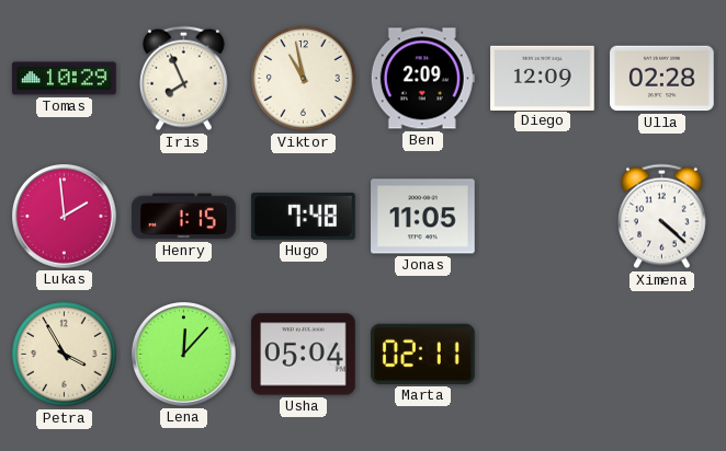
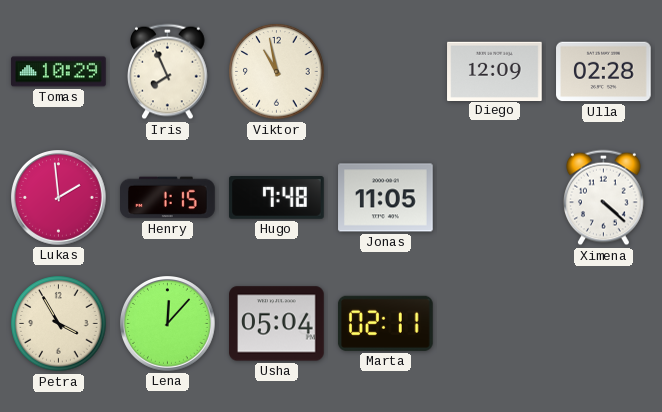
Ben: 2:09 -> none
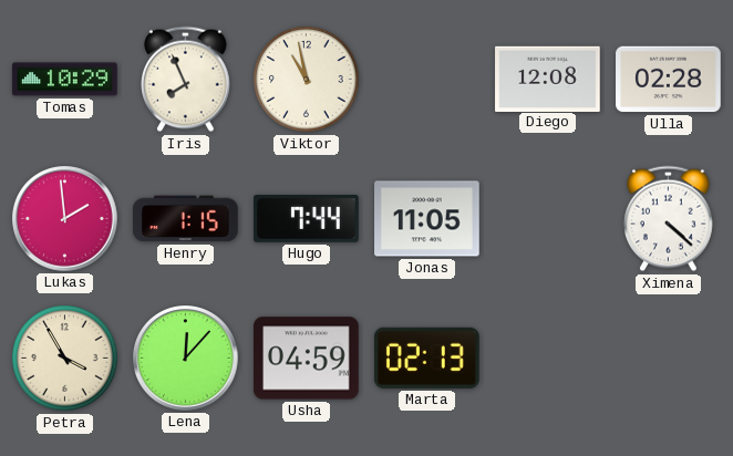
Diego: 12:09 -> 12:08
Hugo: 7:48 -> 7:44
Usha: 05:04 -> 04:59
Marta: 02:11 -> 02:13
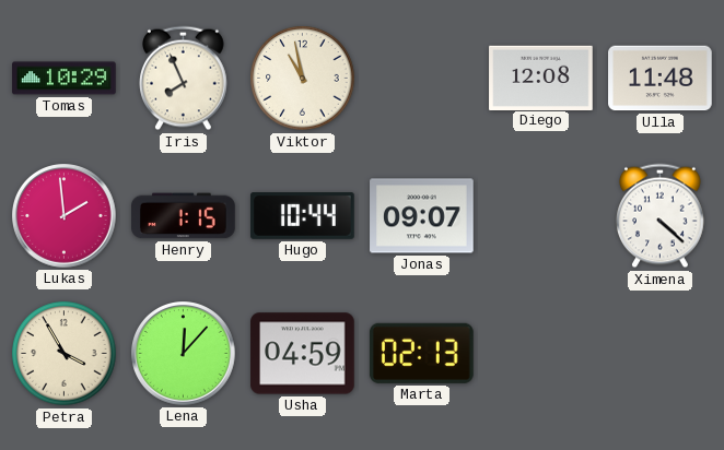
Ulla: 02:28 -> 11:48
Hugo: 7:44 -> 10:44
Jonas: 11:05 -> 09:07
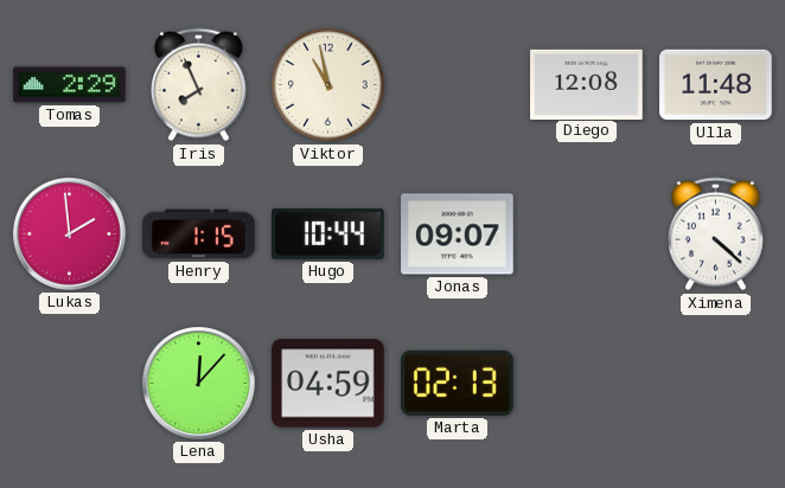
Tomas: 10:29 -> 2:29
Petra: 3:55 -> none
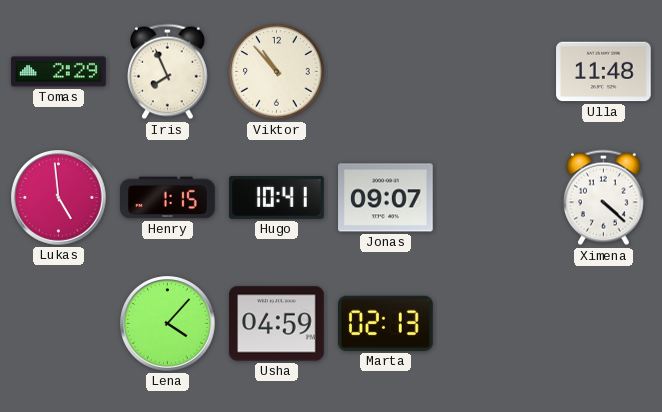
Viktor: 10:58 -> 10:53
Diego: 12:08 -> none
Lukas: 1:59 -> 4:59
Hugo: 10:44 -> 10:41
Lena: 12:07 -> 4:07
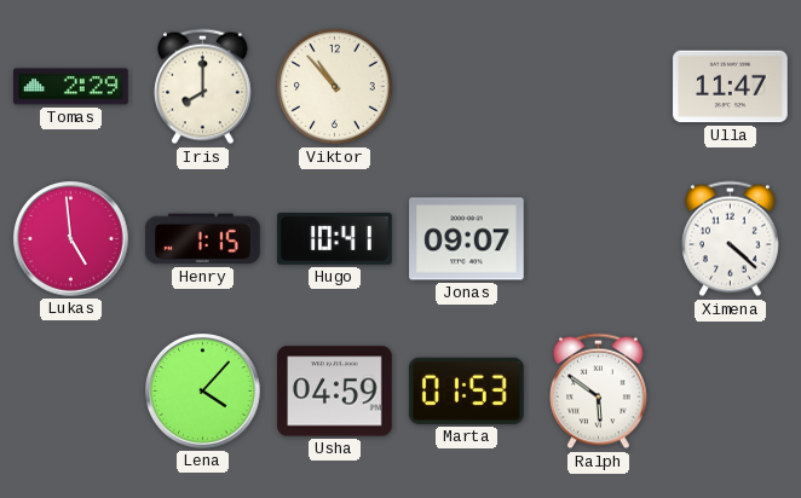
Iris: 7:56 -> 8:00
Ulla: 11:48 -> 11:47
Marta: 02:13 -> 01:53
Ralph: none -> 5:51
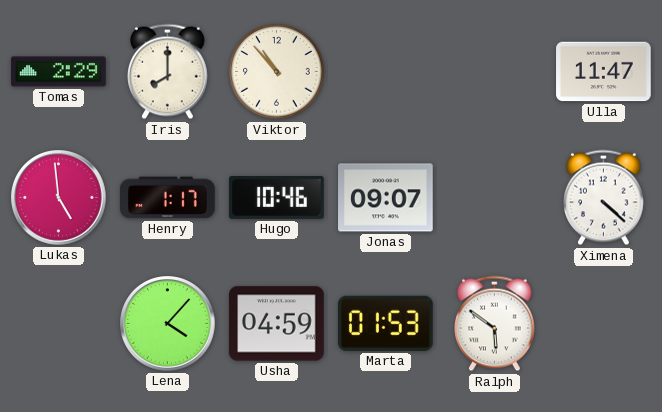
Henry: 1:15 -> 1:17
Hugo: 10:41 -> 10:46
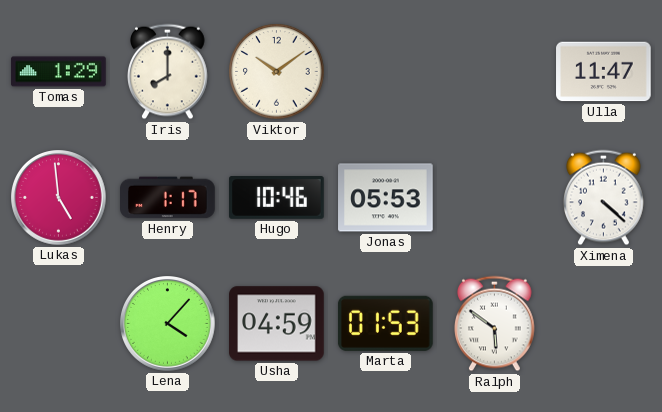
Tomas: 2:29 -> 1:29
Viktor: 10:53 -> 10:09
Jonas: 09:07 -> 05:53
